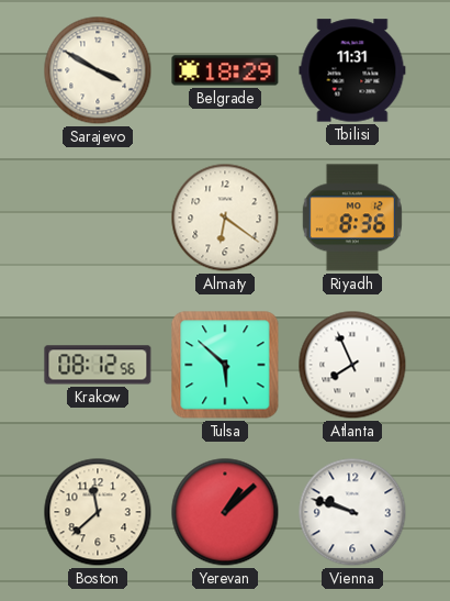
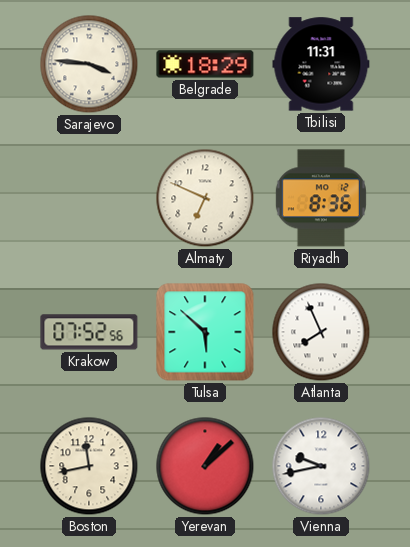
Sarajevo: 3:50 -> 3:46
Almaty: 6:21 -> 6:49
Krakow: 08:12 -> 07:52
Boston: 11:38 -> 11:43
Vienna: 9:48 -> 9:43
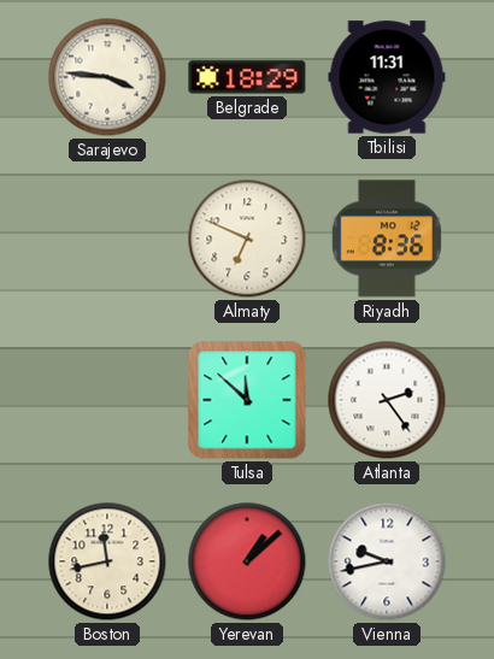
Krakow: 07:52 -> none
Tulsa: 5:52 -> 11:52
Atlanta: 7:56 -> 2:24
